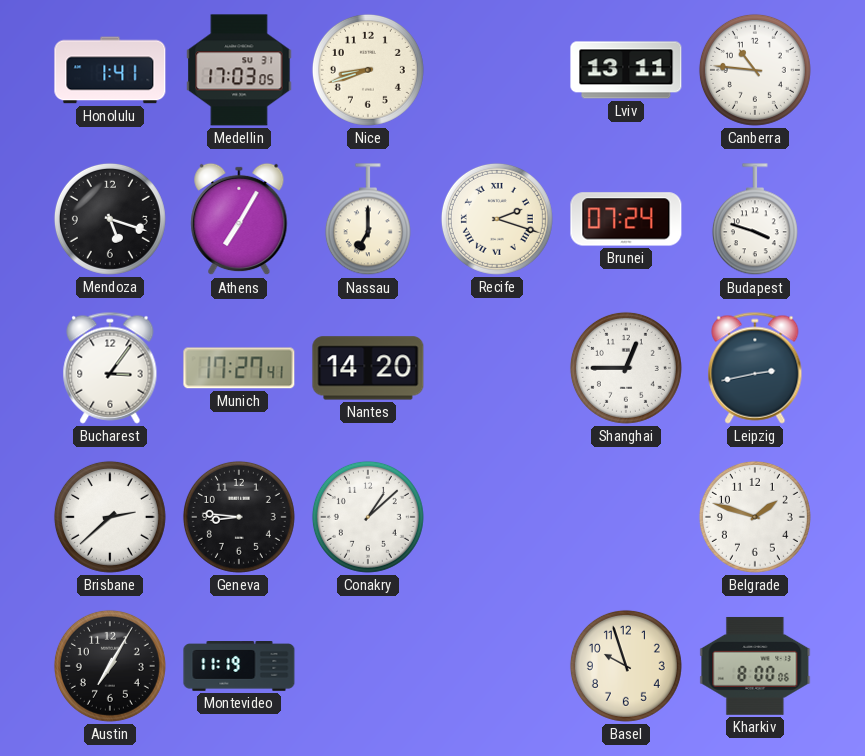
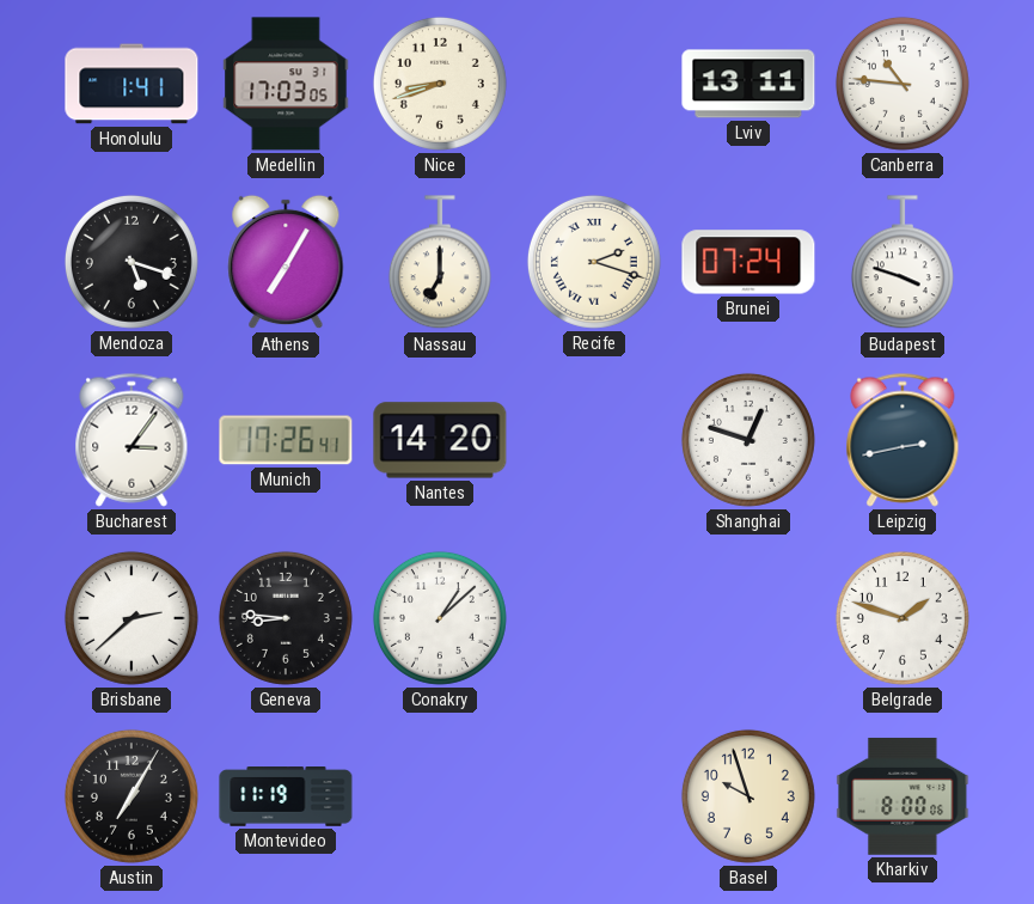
Munich: 17:27 -> 17:26
Shanghai: 12:45 -> 12:48
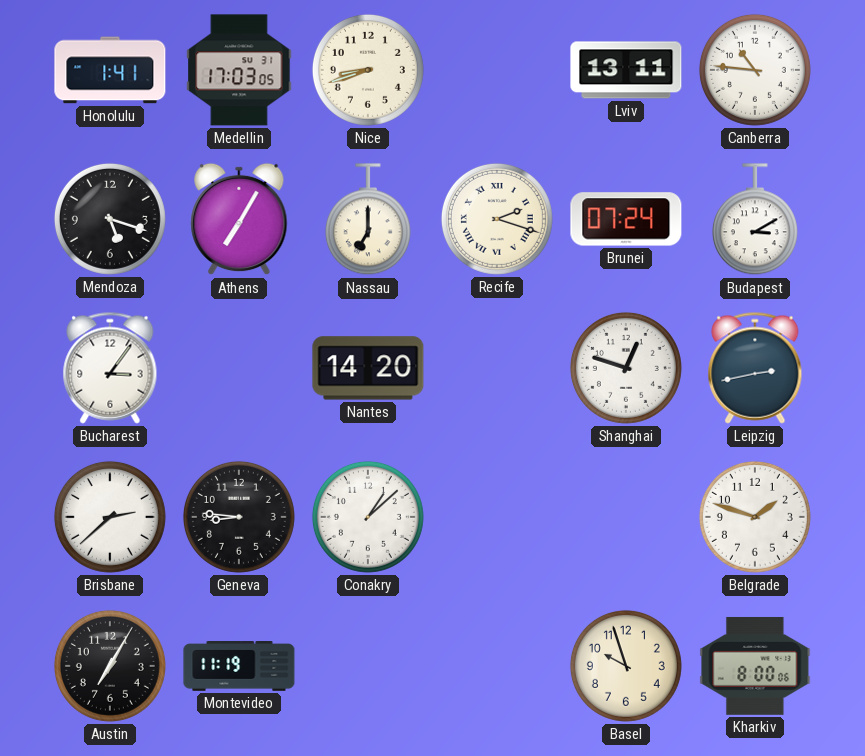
Budapest: 3:48 -> 3:10
Munich: 17:26 -> none
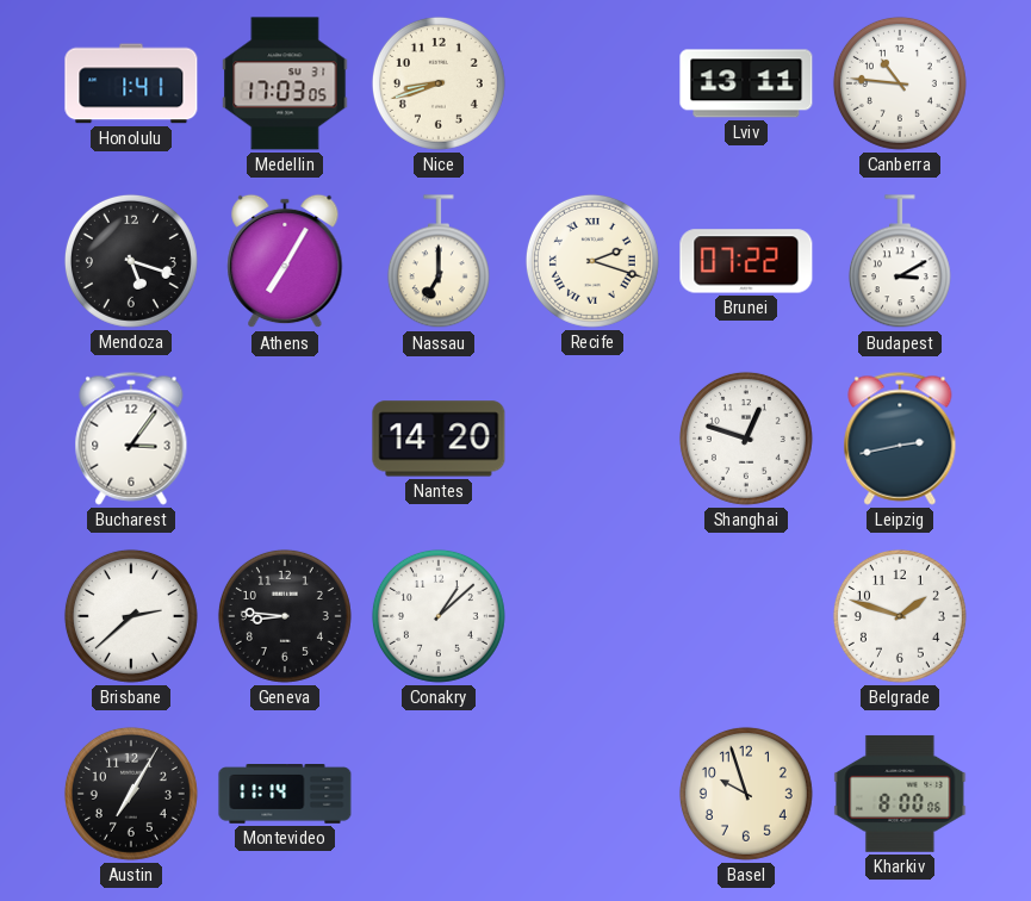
Brunei: 07:24 -> 07:22
Montevideo: 11:19 -> 11:14
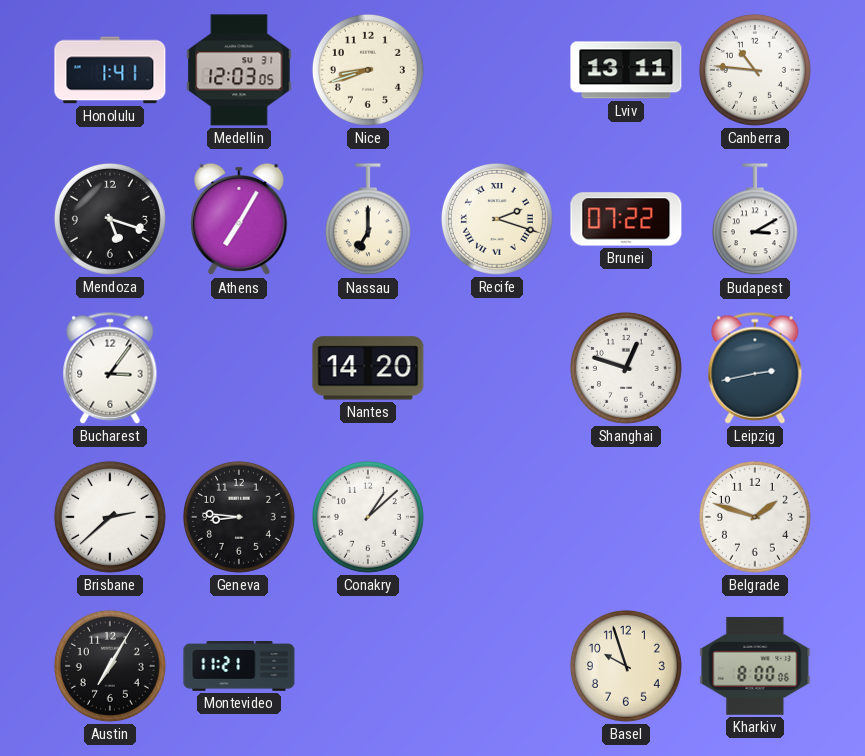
Medellin: 17:03 -> 12:03
Montevideo: 11:14 -> 11:21
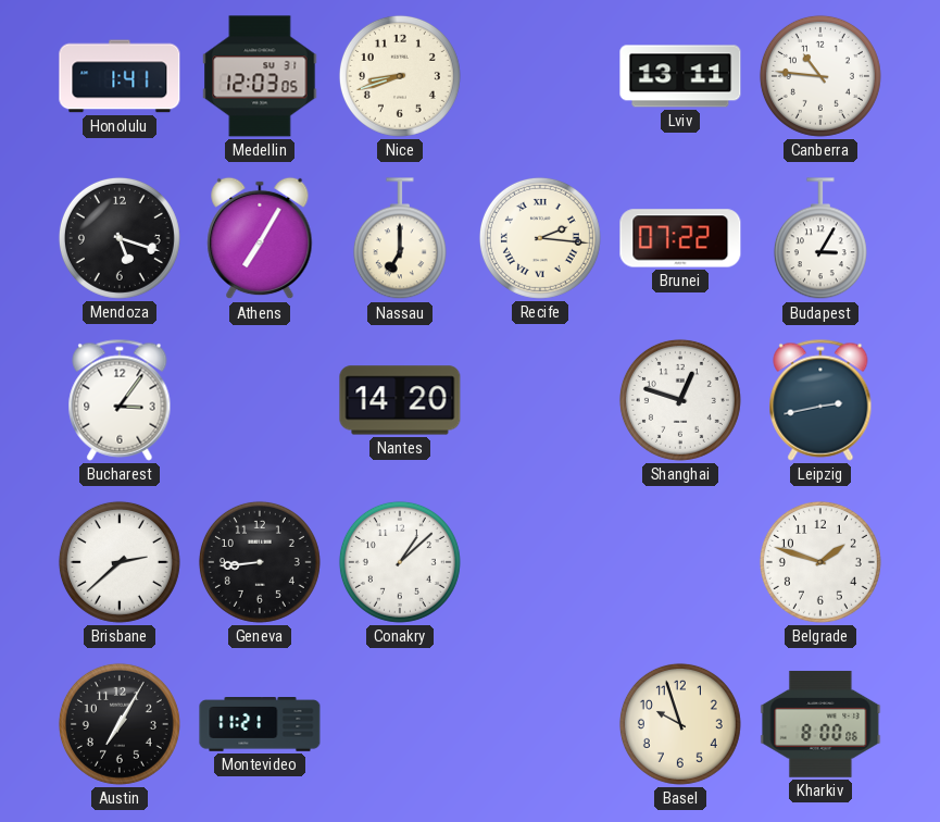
Recife: 2:18 -> 2:16
Budapest: 3:10 -> 3:05
Geneva: 8:46 -> 8:44
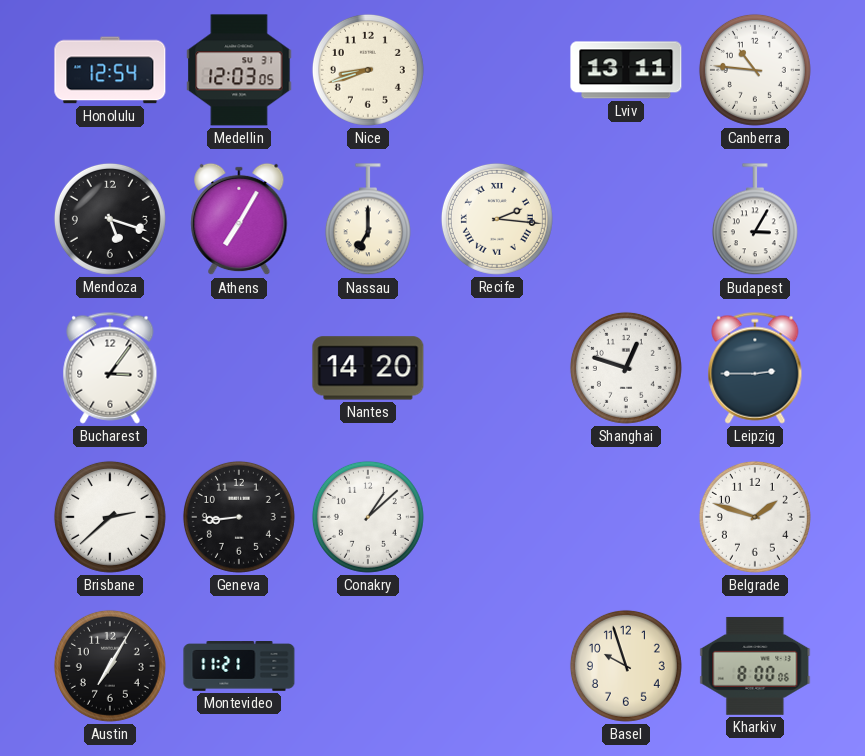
Honolulu: 1:41 -> 12:54
Brunei: 07:22 -> none
Leipzig: 2:43 -> 2:45
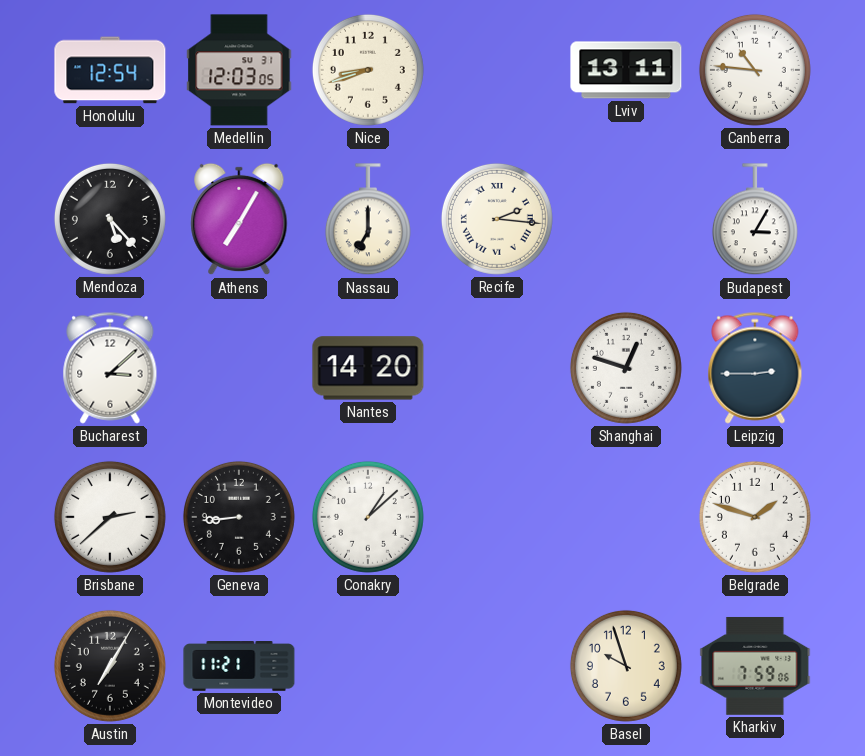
Mendoza: 5:18 -> 5:23
Bucharest: 3:06 -> 3:08
Kharkiv: 8:00 -> 7:59
